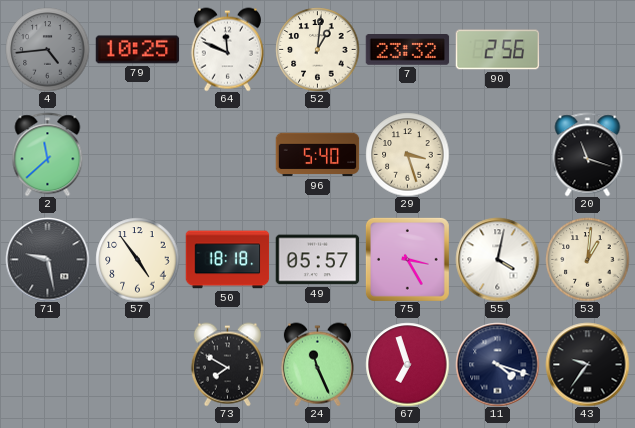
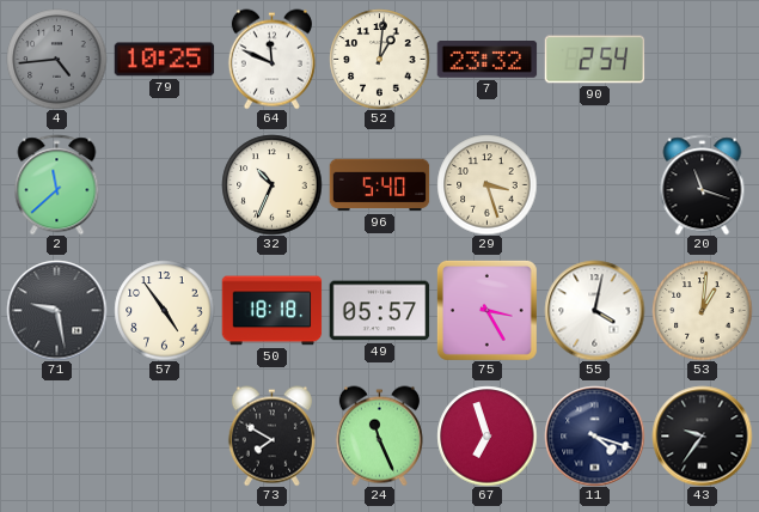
90: 2:56 -> 2:54
32: none -> 10:34
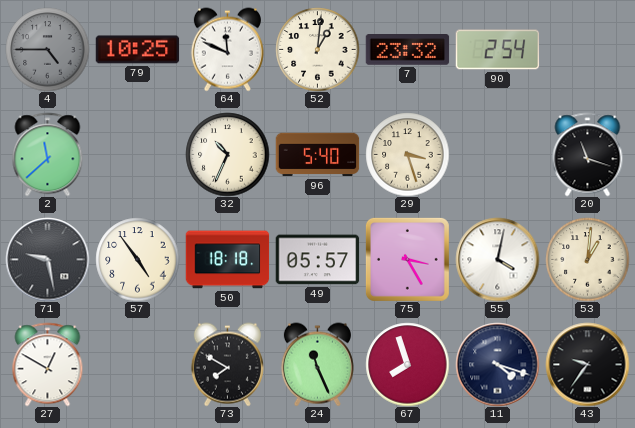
4: 4:44 -> 4:45
27: none -> 12:50
67: 6:57 -> 7:57
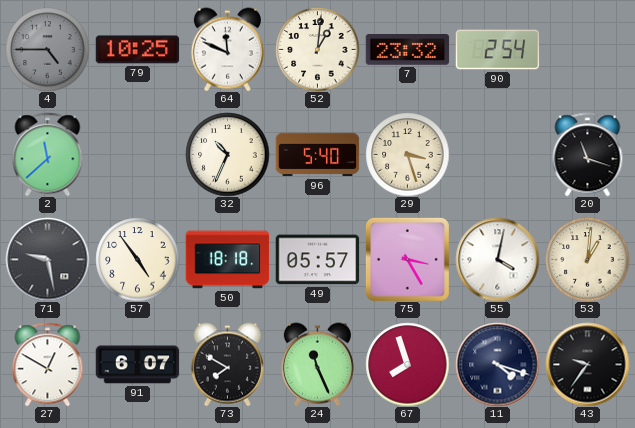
91: none -> 6:07
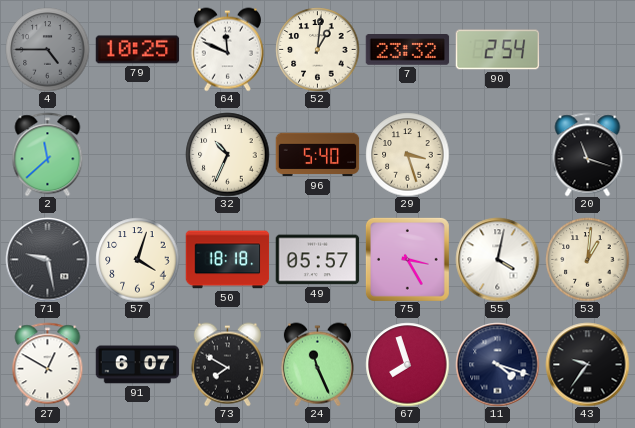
57: 4:54 -> 4:03
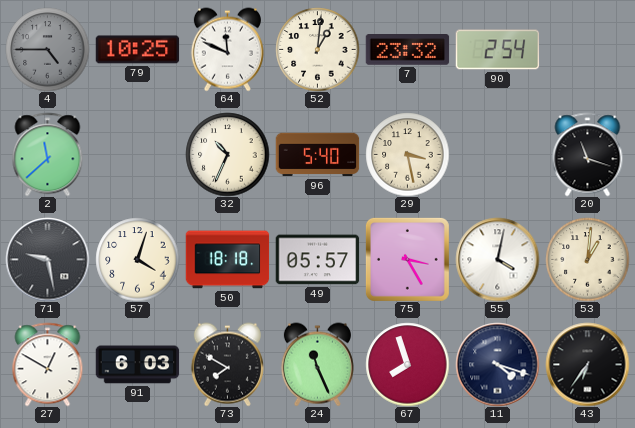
29: 3:27 -> 3:28
91: 6:07 -> 6:03
43: 9:36 -> 6:36
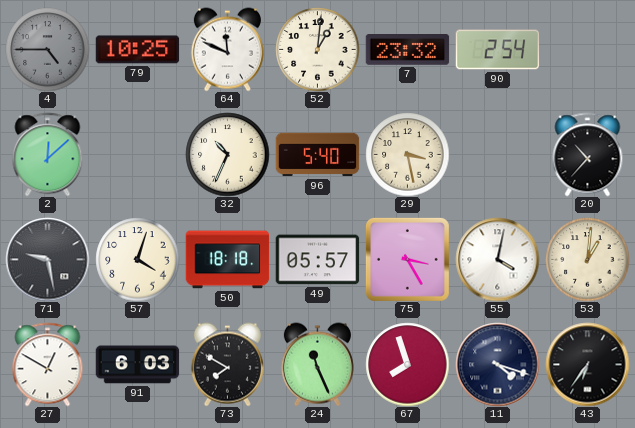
2: 11:38 -> 12:08
20: 11:18 -> 10:37
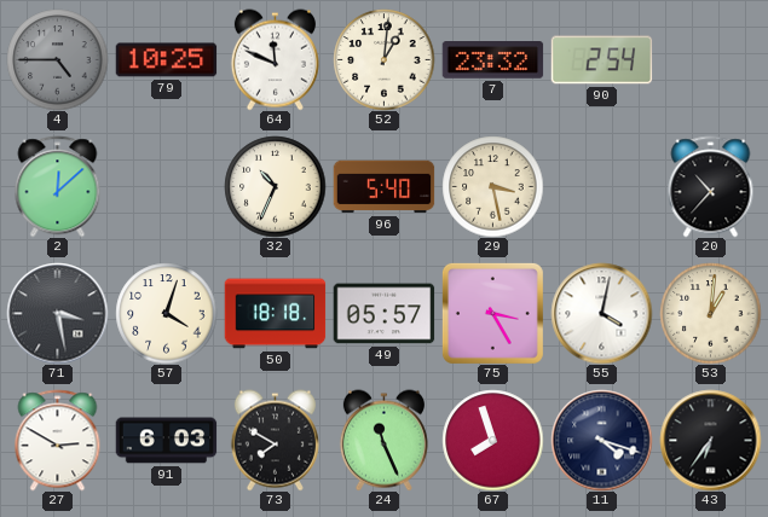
71: 9:28 -> 3:28
27: 12:50 -> 2:50
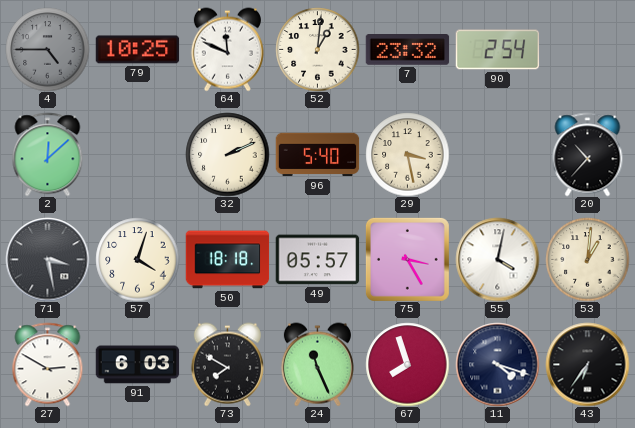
32: 10:34 -> 2:11
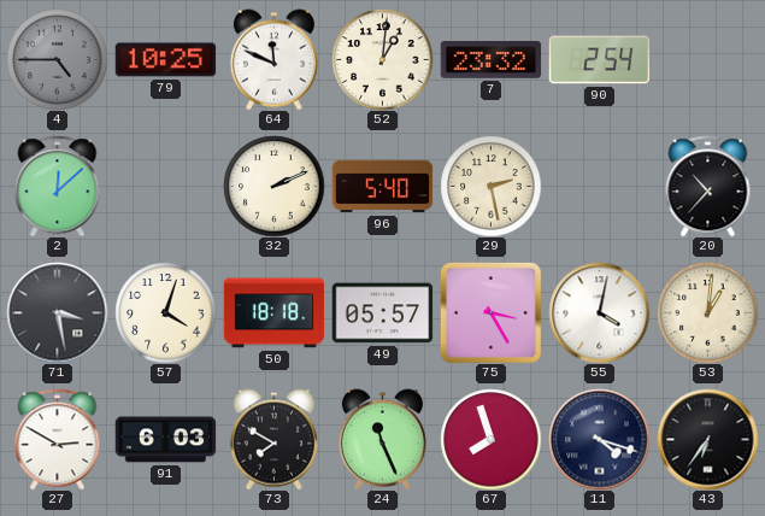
29: 3:28 -> 2:28
